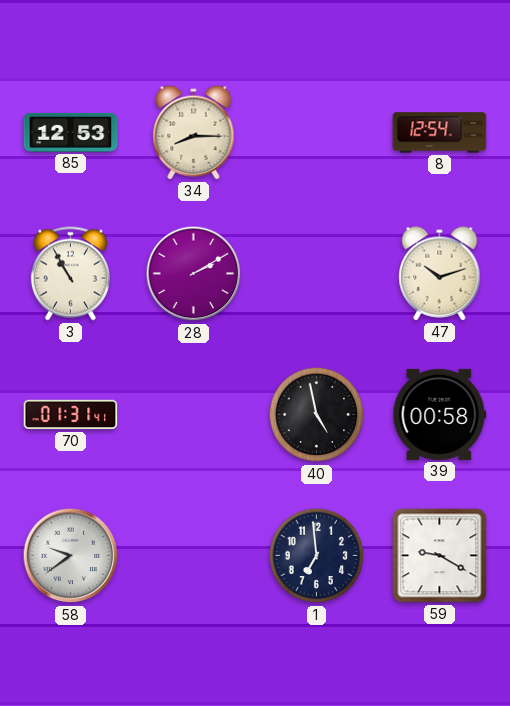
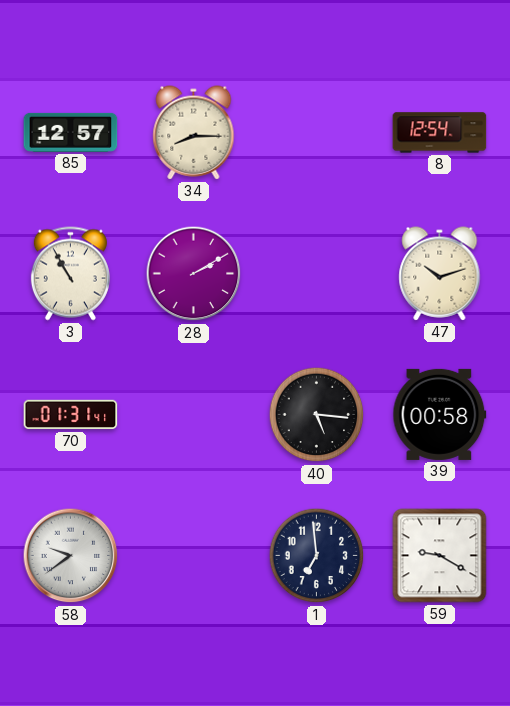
85: 12:53 -> 12:57
40: 4:58 -> 5:16
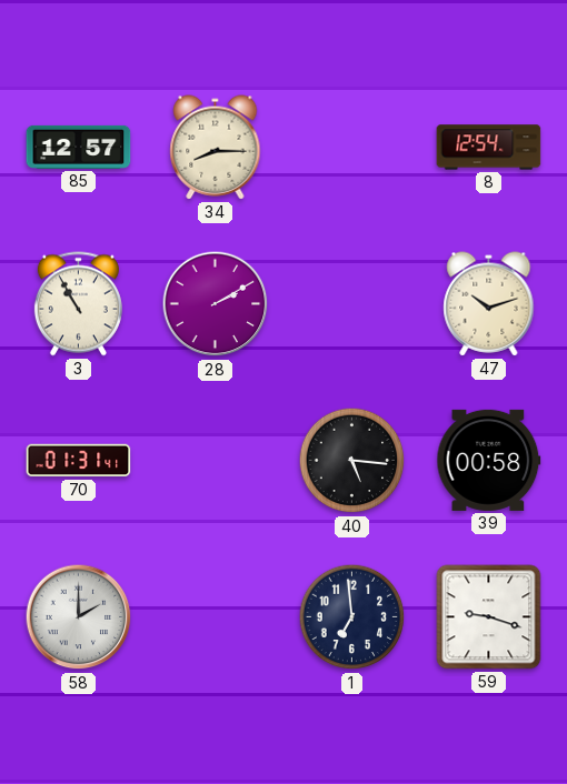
58: 9:39 -> 2:00
59: 9:20 -> 9:18
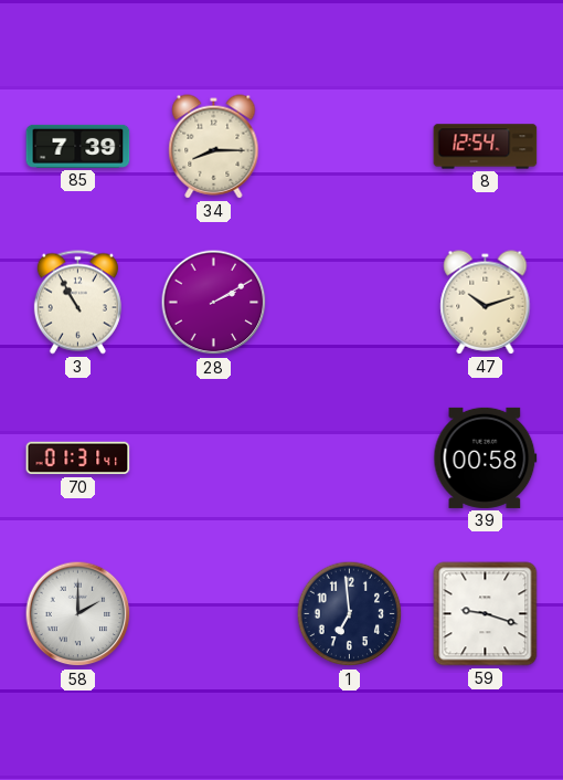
85: 12:57 -> 7:39
40: 5:16 -> none
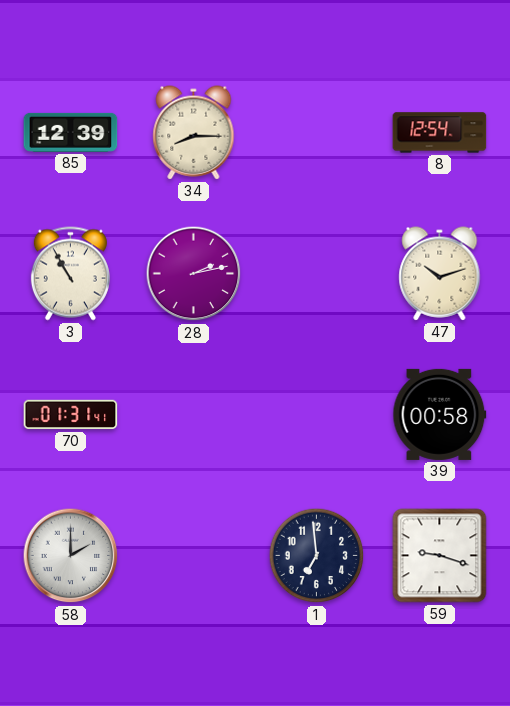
85: 7:39 -> 12:39
28: 2:10 -> 2:13
